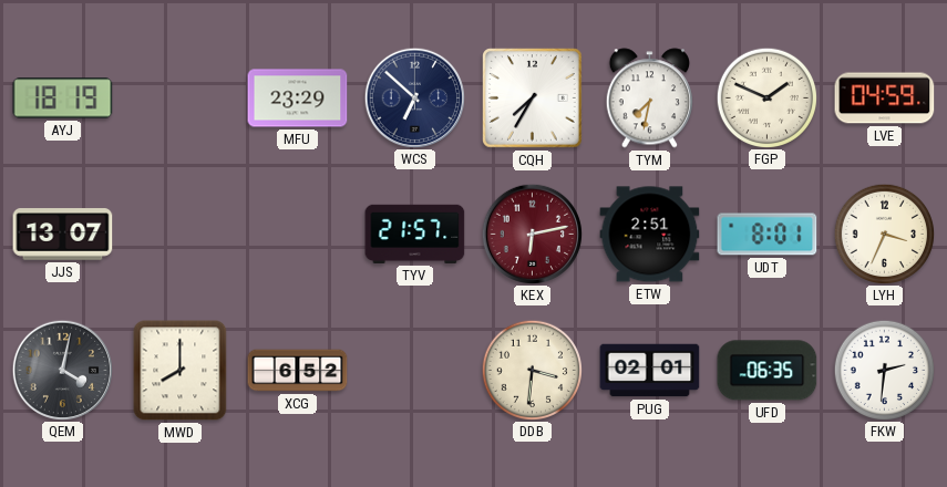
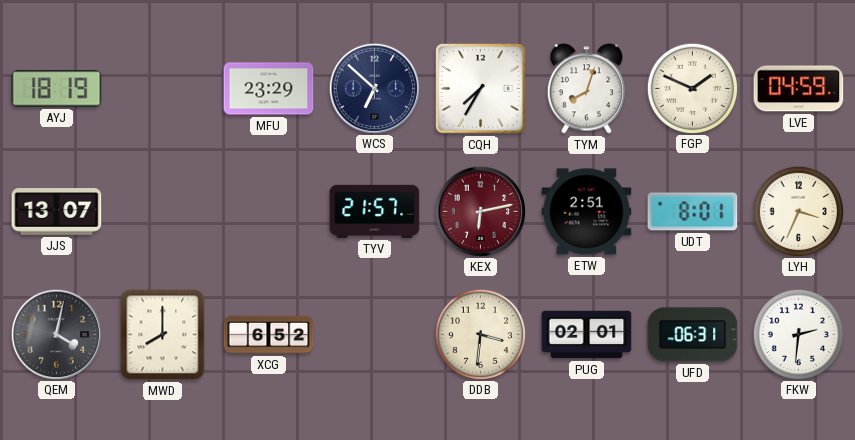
TYM: 7:32 -> 8:03
UFD: 06:35 -> 06:31
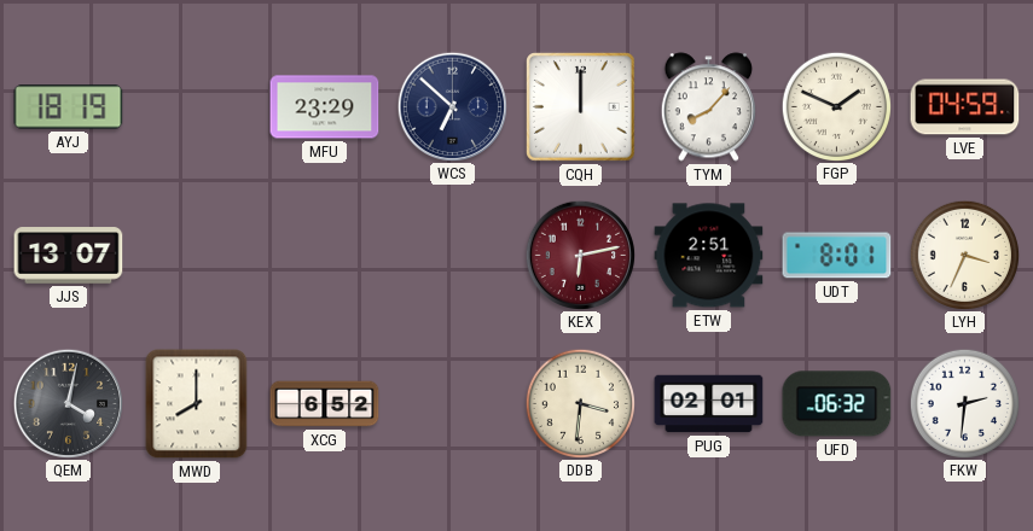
CQH: 7:35 -> 12:00
TYM: 8:03 -> 8:07
TYV: 21:57 -> none
UFD: 06:31 -> 06:32
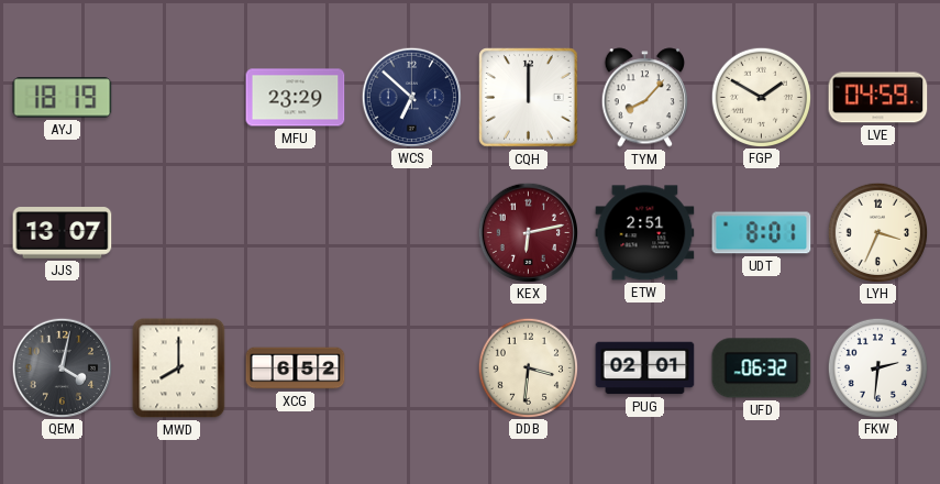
FGP: 1:49 -> 1:50
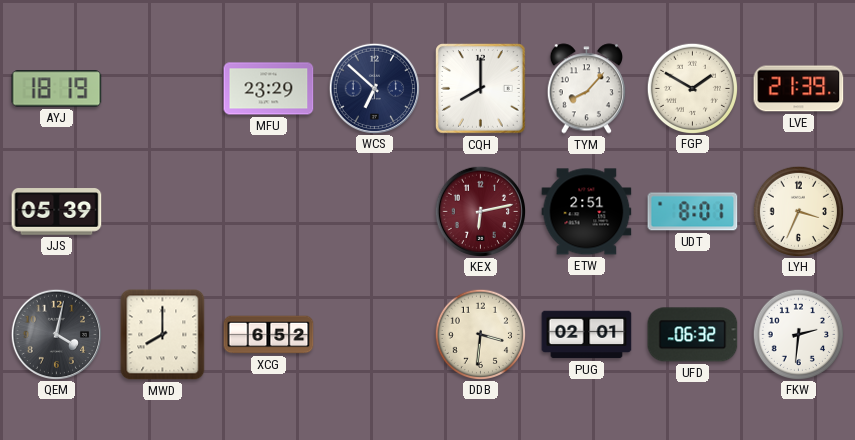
CQH: 12:00 -> 8:00
LVE: 04:59 -> 21:39
JJS: 13:07 -> 05:39
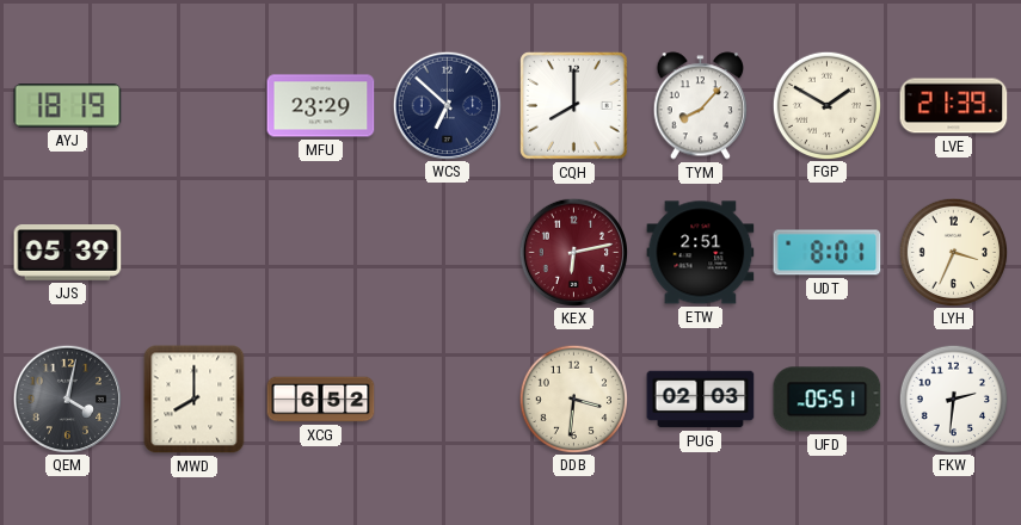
PUG: 02:01 -> 02:03
UFD: 06:32 -> 05:51
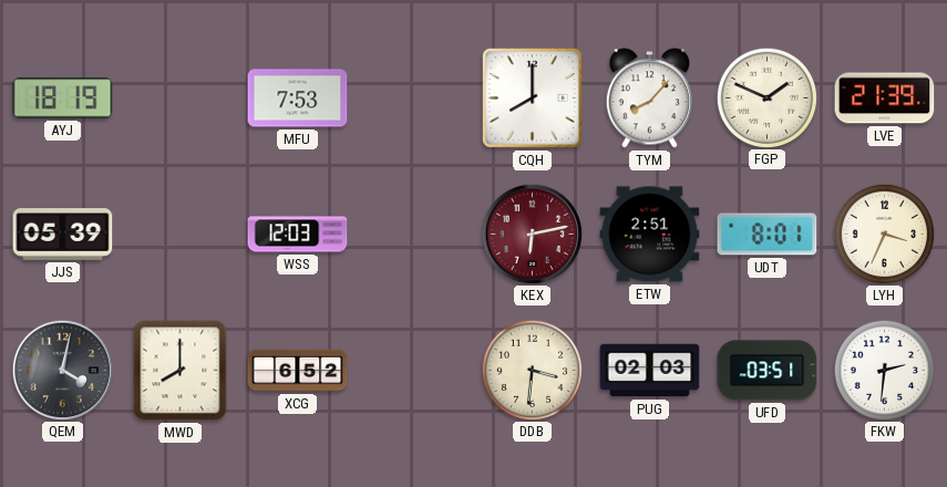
MFU: 23:29 -> 7:53
WCS: 6:52 -> none
FGP: 1:50 -> 1:49
WSS: none -> 12:03
UFD: 05:51 -> 03:51
